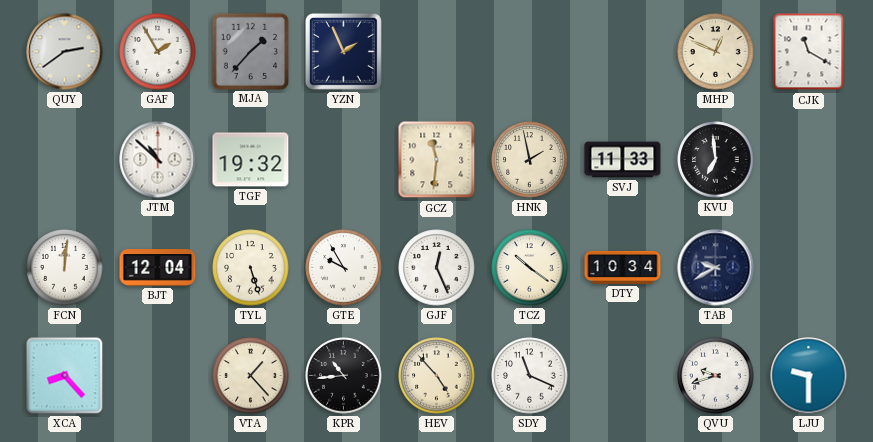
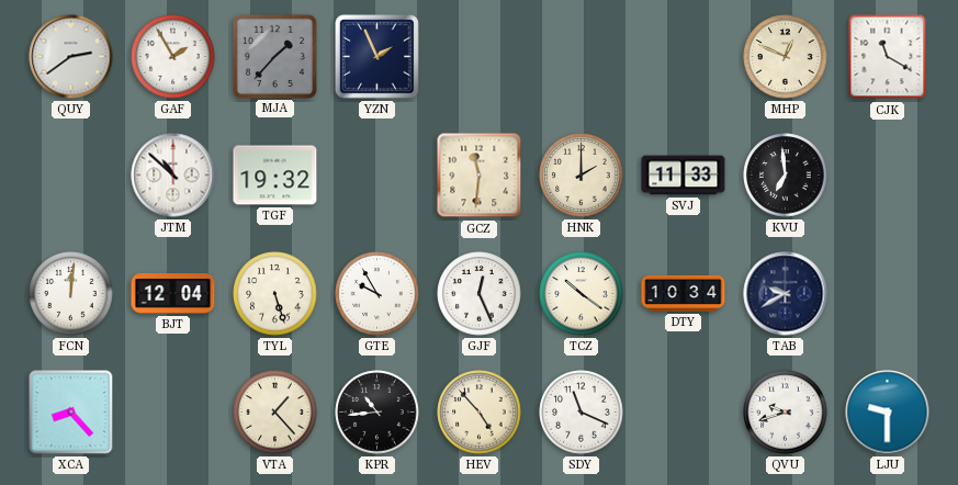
HNK: 1:58 -> 2:00
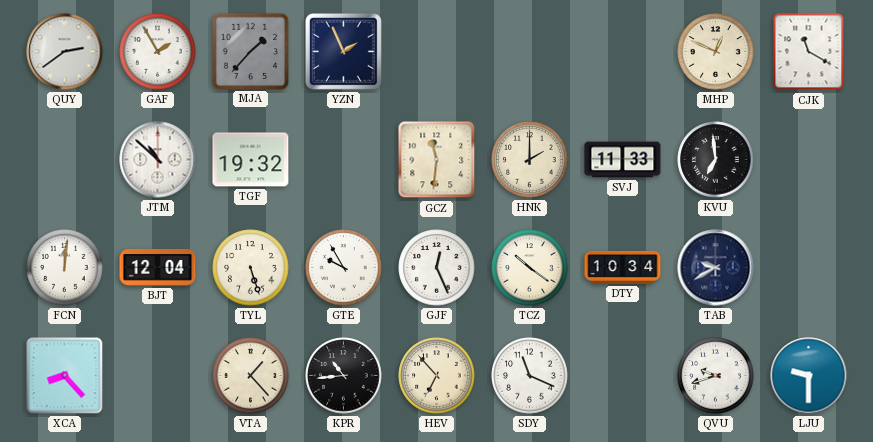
HEV: 4:53 -> 6:53
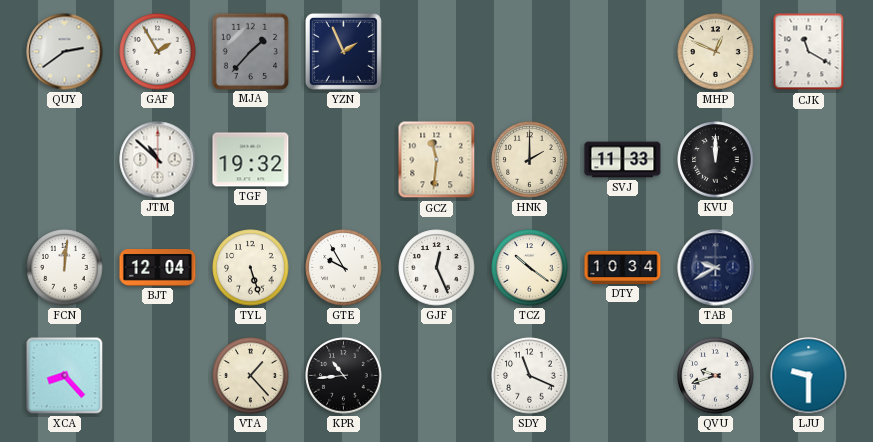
KVU: 6:59 -> 12:00
HEV: 6:53 -> none
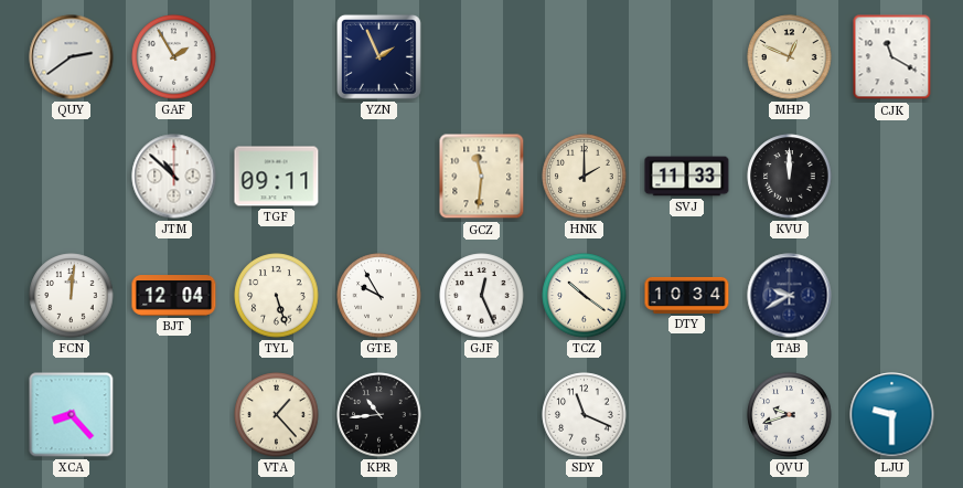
MJA: 1:37 -> none
TGF: 19:32 -> 09:11
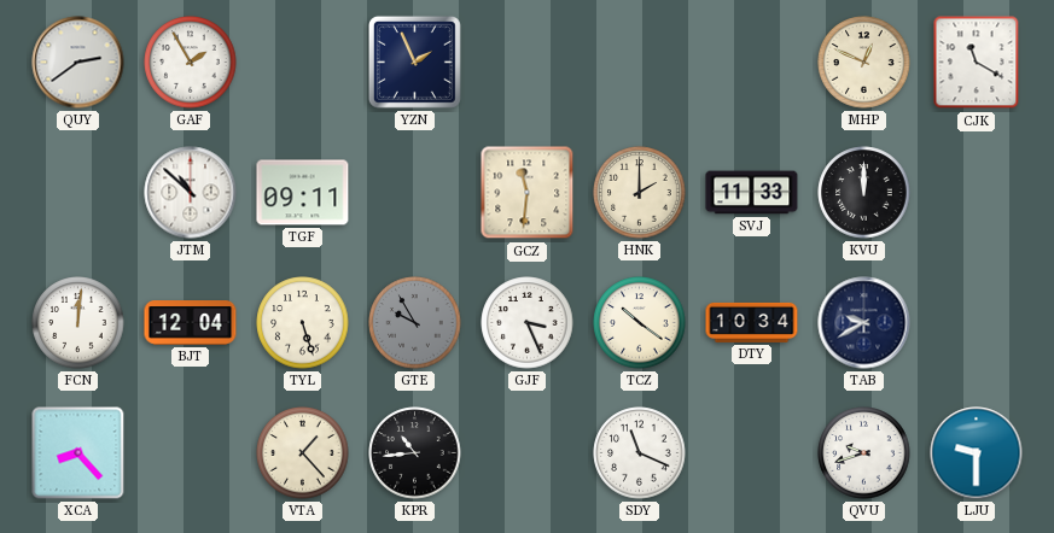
GTE dial: white -> grey
GJF: 12:26 -> 3:26
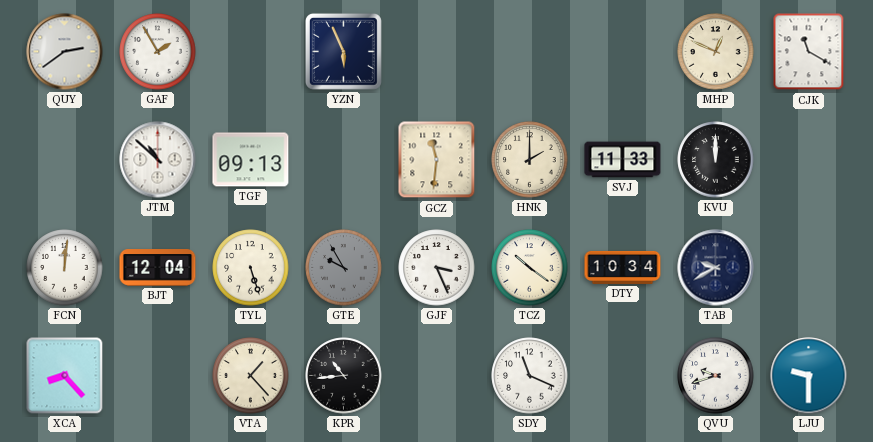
YZN: 1:56 -> 5:56
TGF: 09:11 -> 09:13
